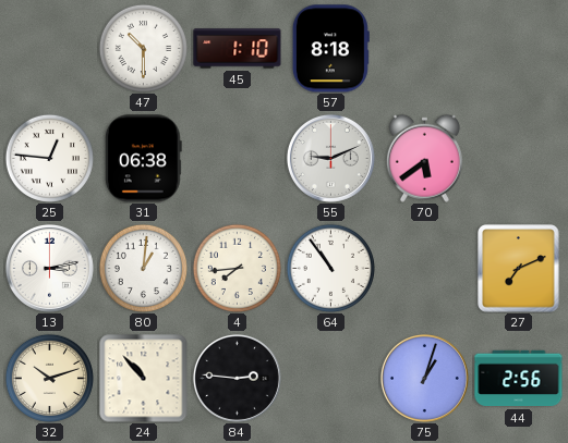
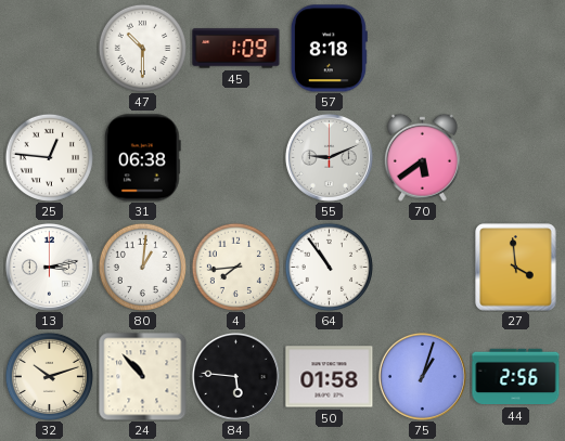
45: 1:10 -> 1:09
27: 7:11 -> 3:59
84: 2:46 -> 5:46
50: none -> 01:58
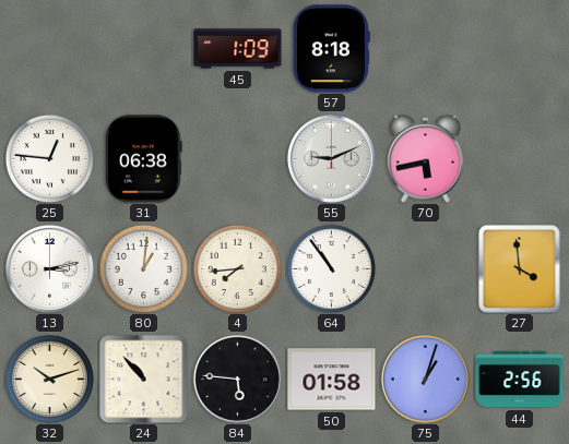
47: 10:30 -> none
70: 5:39 -> 5:43
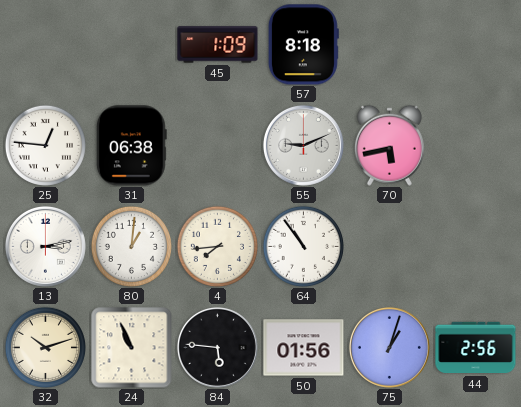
27: 3:59 -> none
24: 10:53 -> 10:56
50: 01:58 -> 01:56
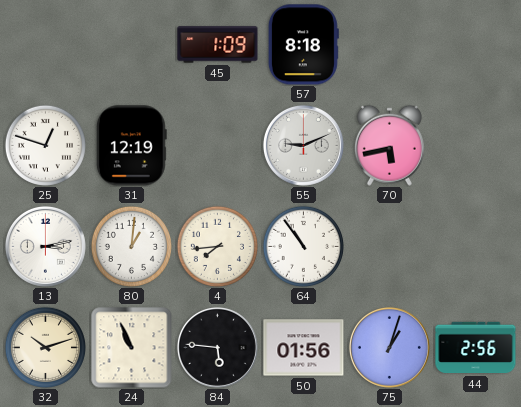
25: 12:46 -> 12:48
31: 06:38 -> 12:19
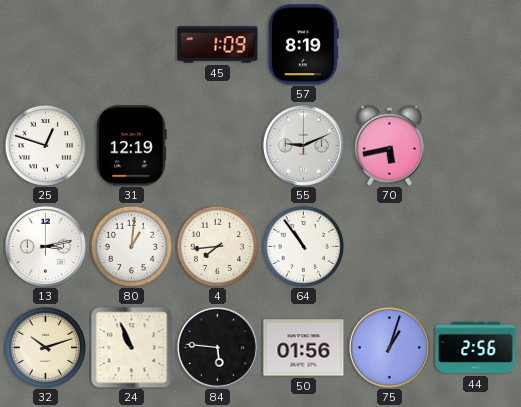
57: 8:18 -> 8:19
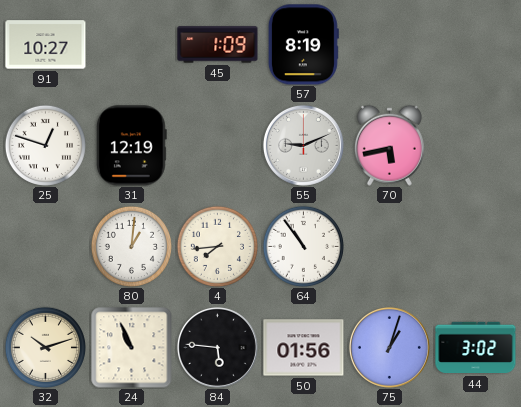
91: none -> 10:27
13: 3:13 -> none
44: 2:56 -> 3:02
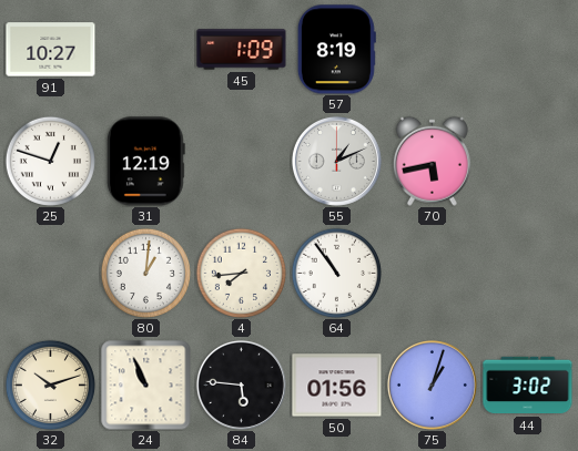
55: 9:11 -> 1:11
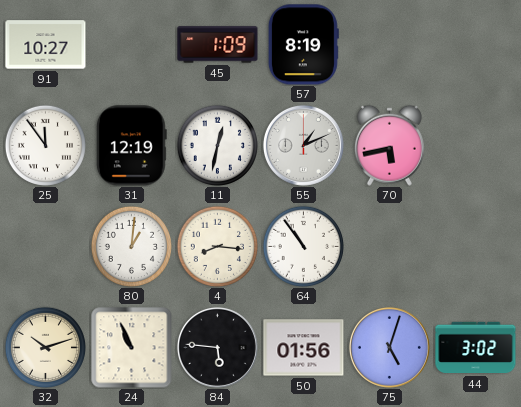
25: 12:48 -> 11:54
11: none -> 12:32
4: 7:44 -> 8:16
75: 1:03 -> 5:03
